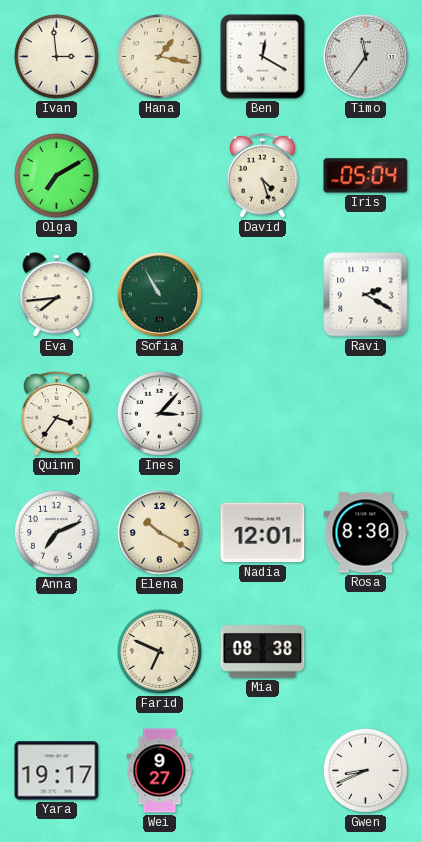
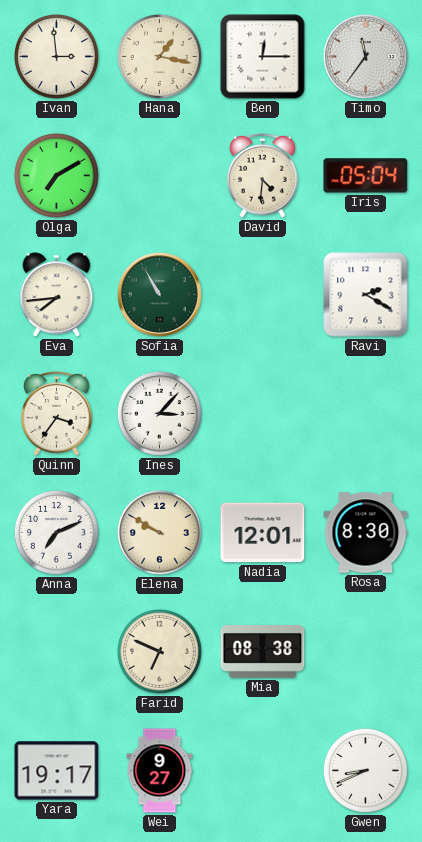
Ben: 12:20 -> 12:15
David: 4:27 -> 4:31
Elena: 10:20 -> 9:50
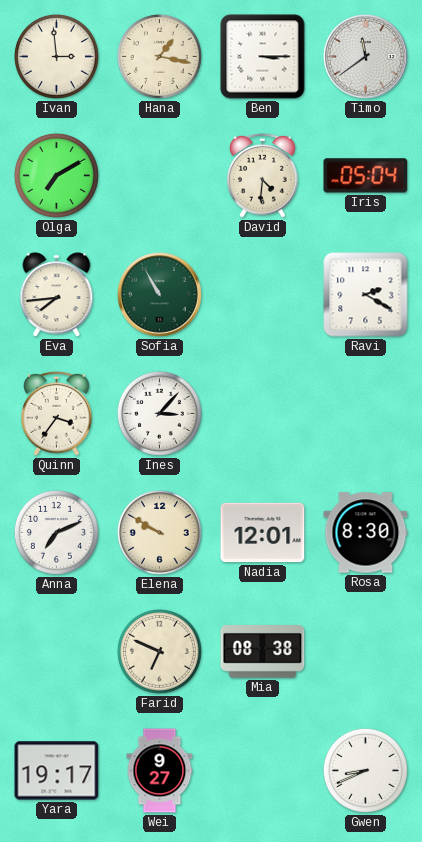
Ben: 12:15 -> 3:15
Timo: 11:36 -> 11:39
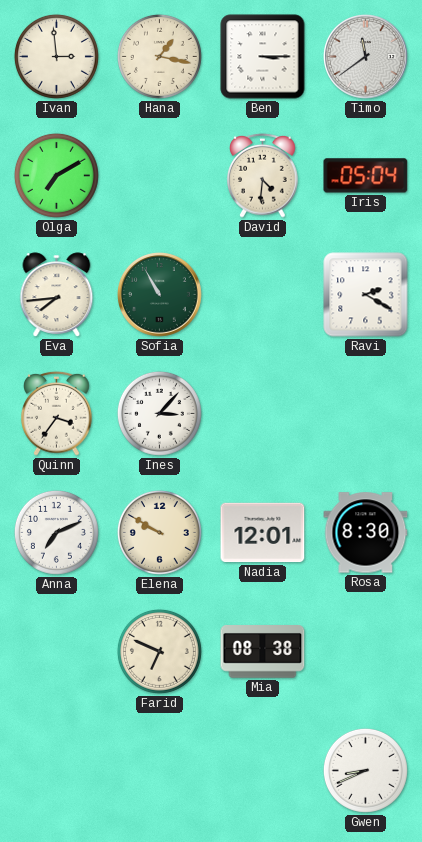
Yara: 19:17 -> none
Wei: 9:27 -> none
